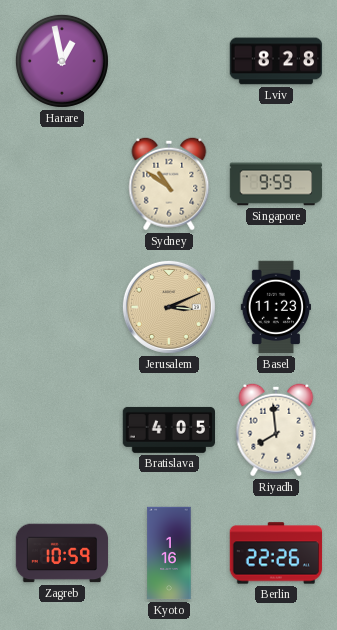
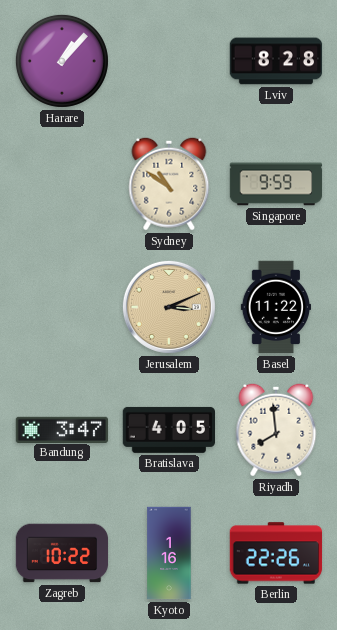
Harare: 12:58 -> 1:07
Basel: 11:23 -> 11:22
Bandung: none -> 3:47
Zagreb: 10:59 -> 10:22
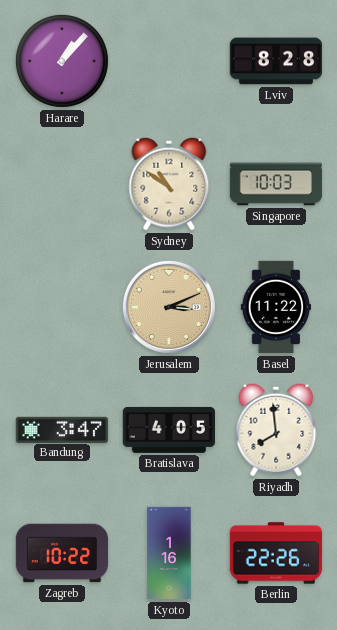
Singapore: 9:59 -> 10:03
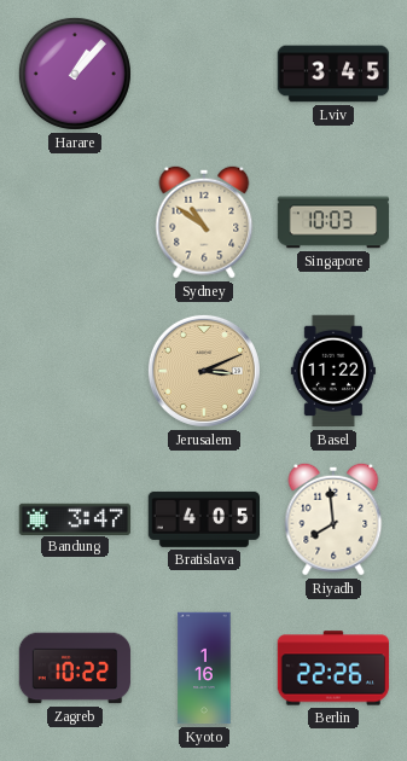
Lviv: 8:28 -> 3:45
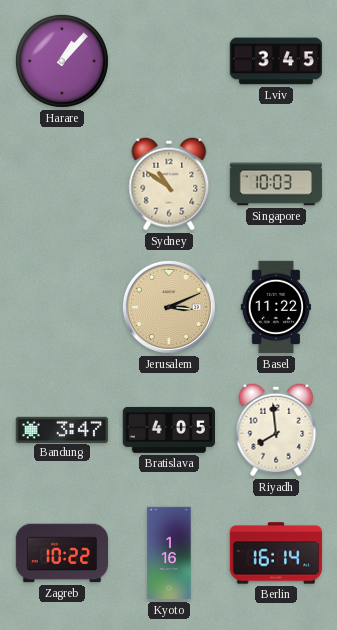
Berlin: 22:26 -> 16:14
